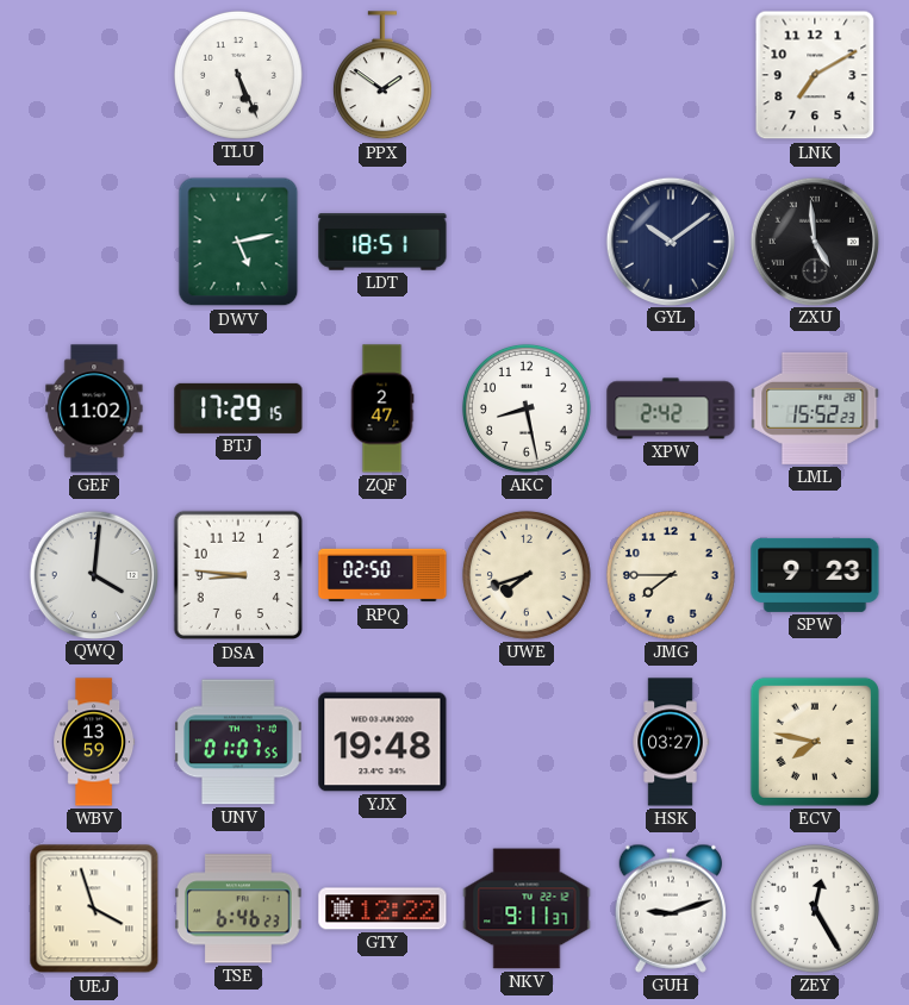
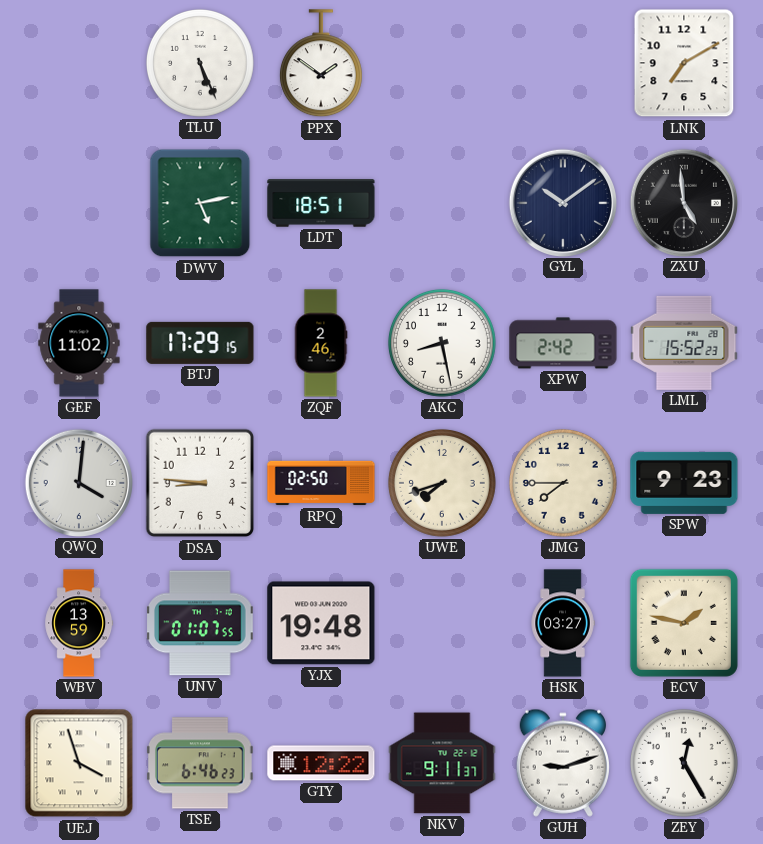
ZQF: 2:47 -> 2:46
ECV: 7:47 -> 1:47
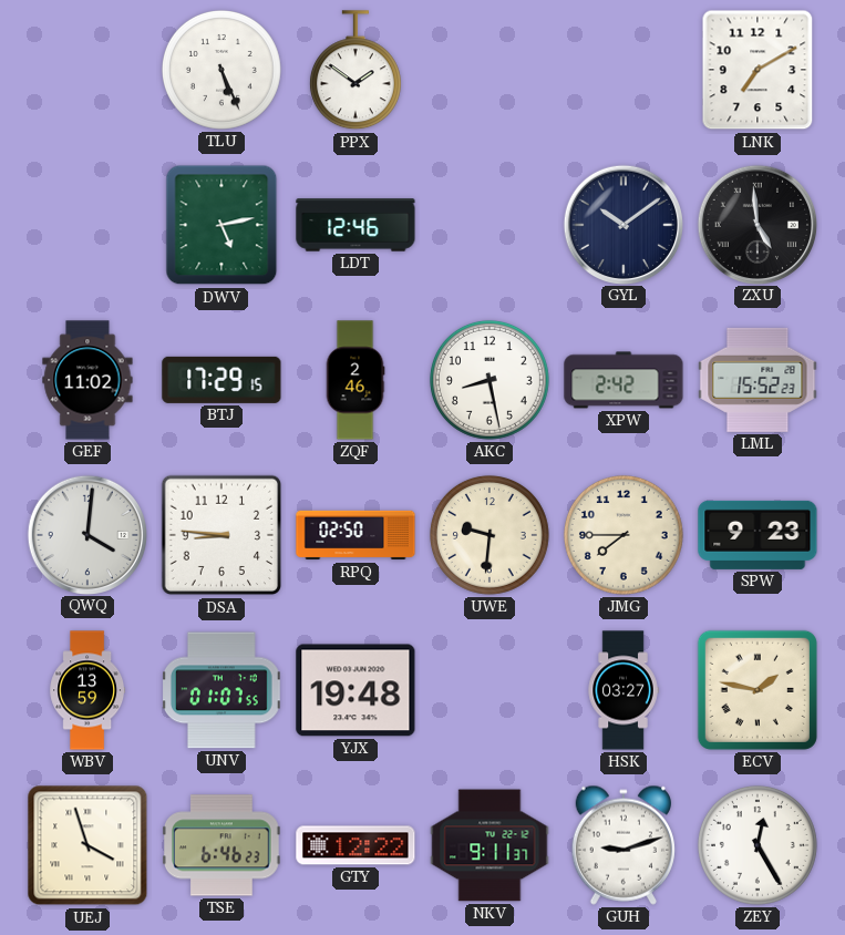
LDT: 18:51 -> 12:46
UWE: 7:42 -> 9:31
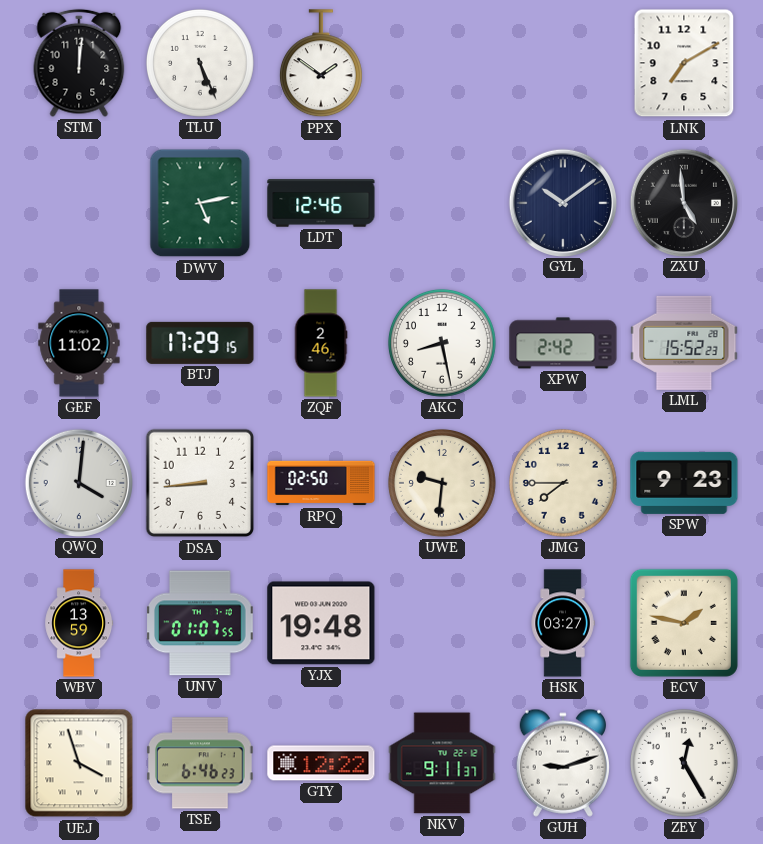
STM: none -> 12:01
DSA: 8:46 -> 8:44
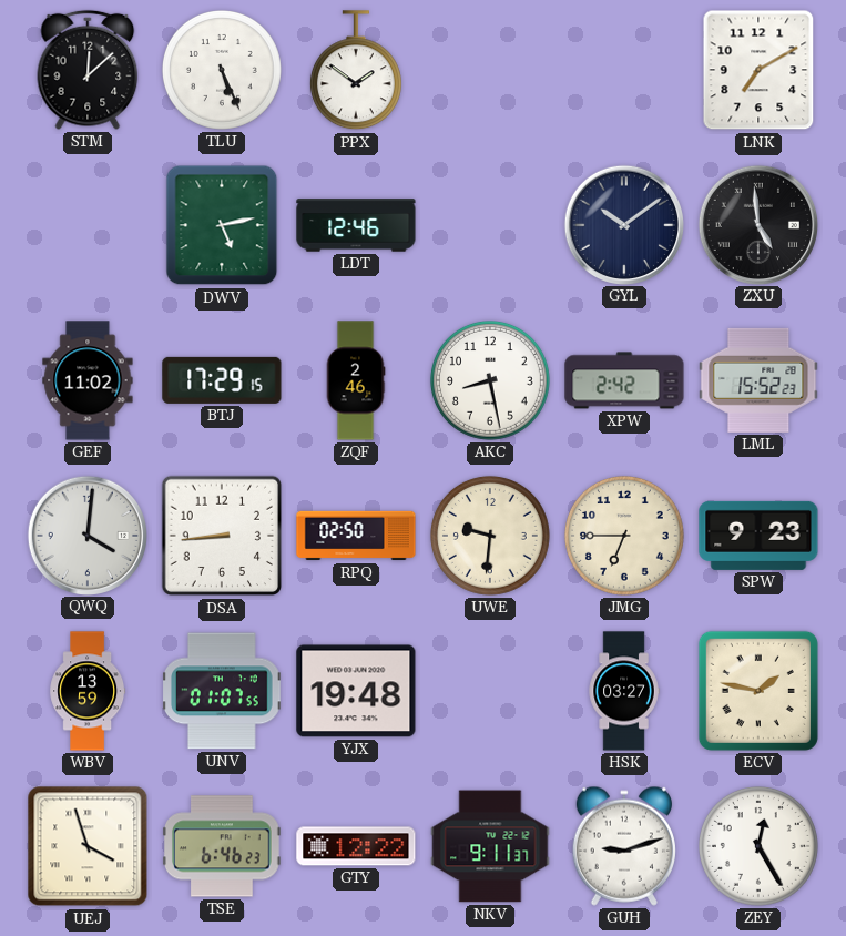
STM: 12:01 -> 12:08
JMG: 7:45 -> 6:45
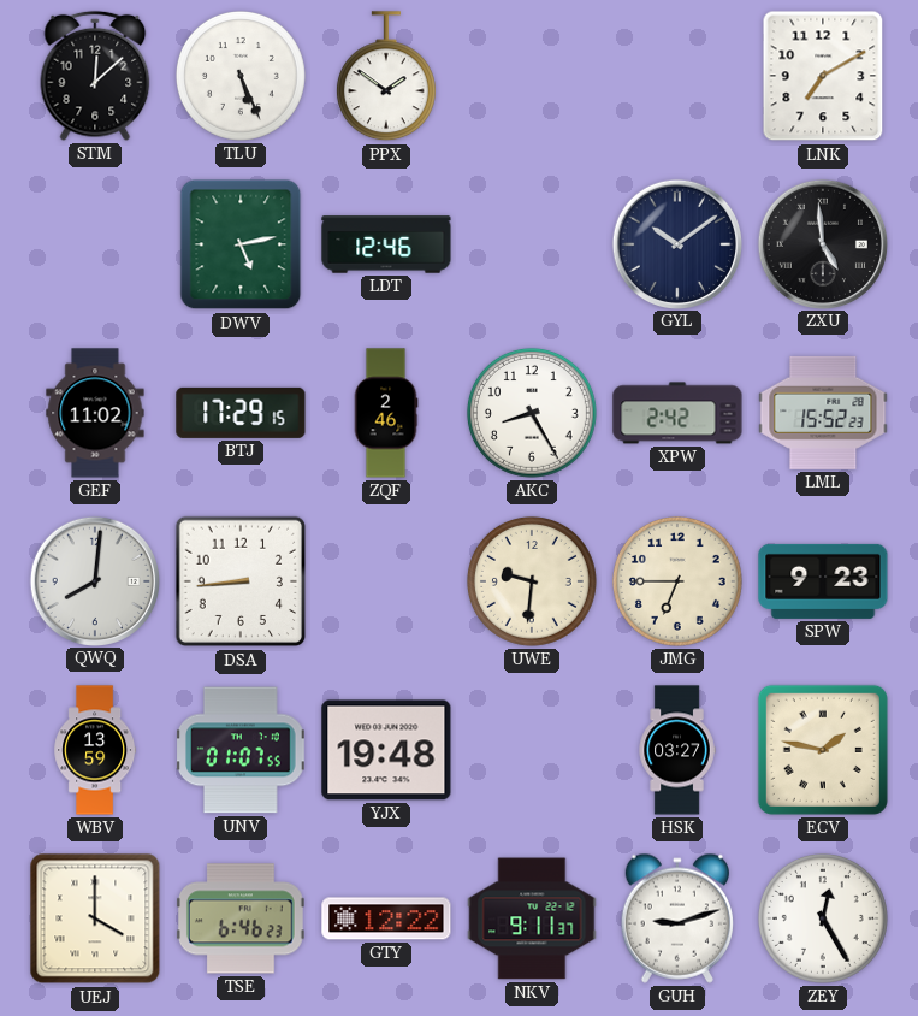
AKC: 8:28 -> 8:25
QWQ: 4:01 -> 8:01
RPQ: 02:50 -> none
UEJ: 3:57 -> 4:00
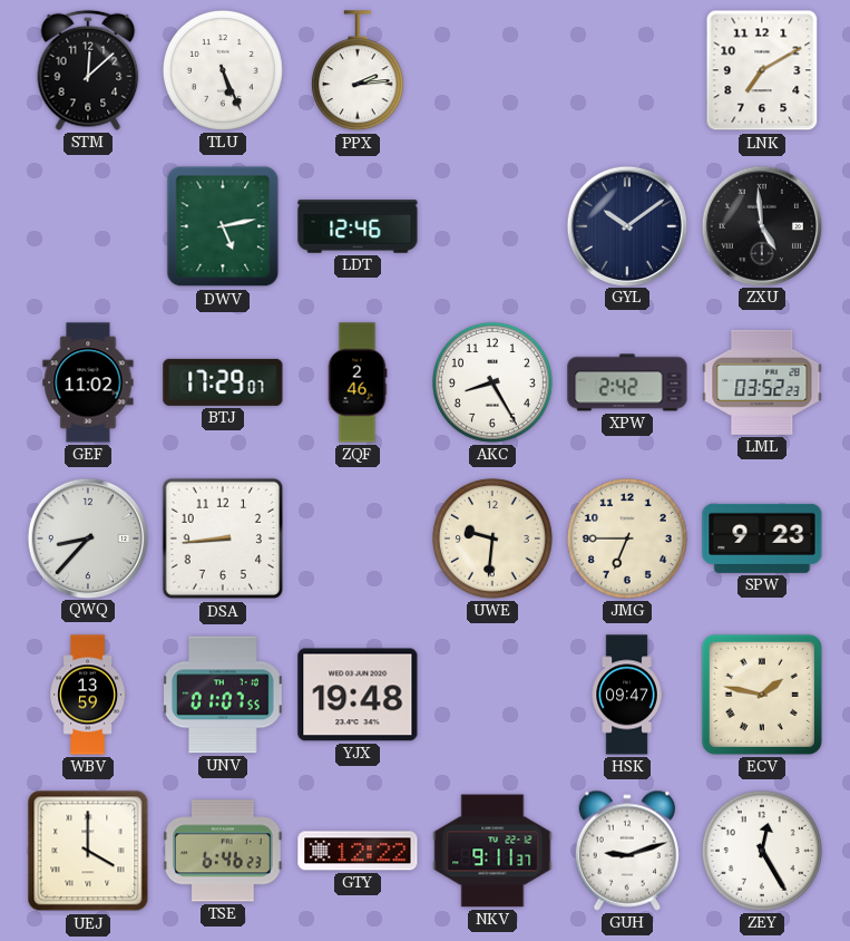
PPX: 1:51 -> 2:14
BTJ: 17:29:15 -> 17:29:07
LML: 15:52 -> 03:52
QWQ: 8:01 -> 8:37
HSK: 03:27 -> 09:47
